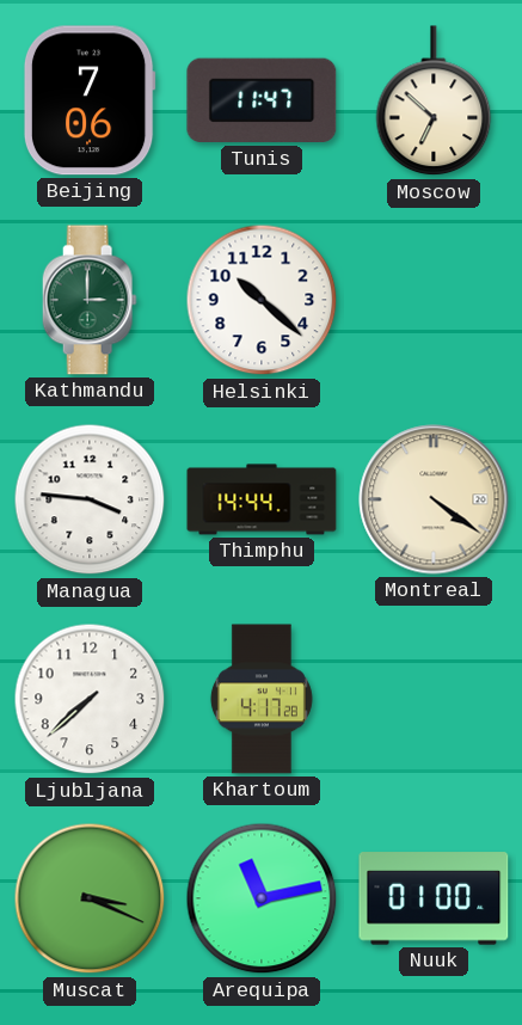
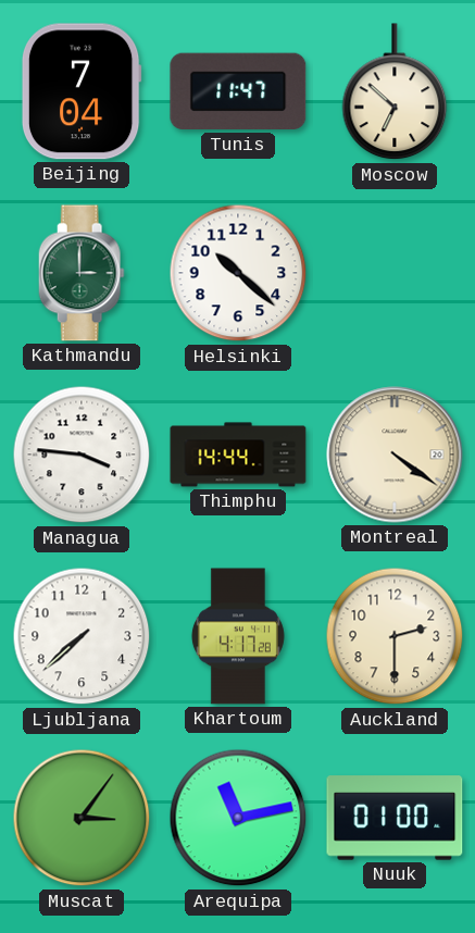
Beijing: 7:06 -> 7:04
Auckland: none -> 2:30
Muscat: 3:19 -> 3:06
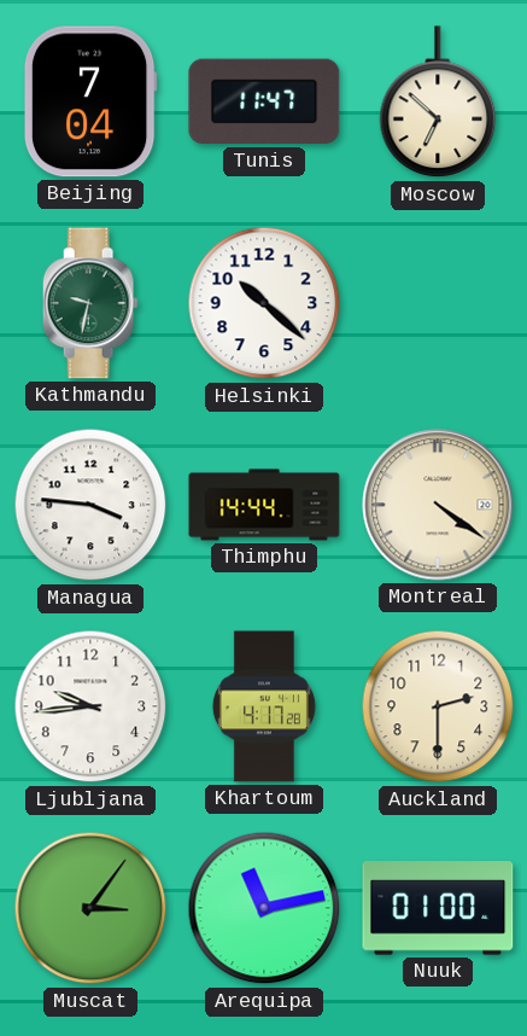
Kathmandu: 3:00 -> 9:32
Ljubljana: 7:38 -> 9:44
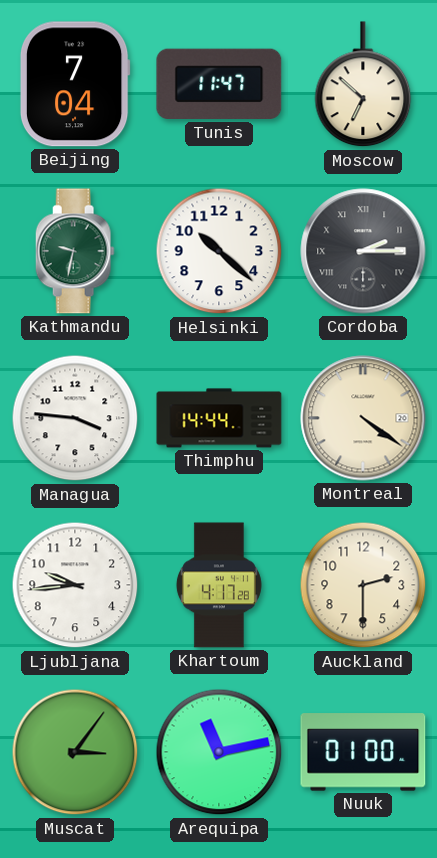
Cordoba: none -> 2:15
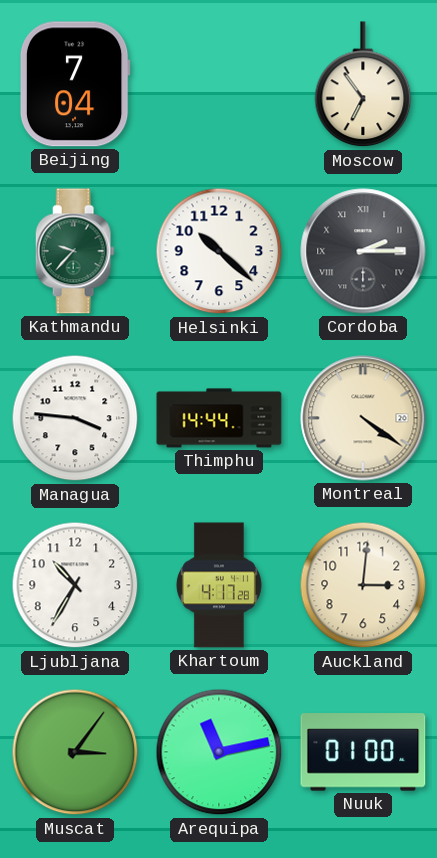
Tunis: 11:47 -> none
Moscow: 6:52 -> 6:54
Kathmandu: 9:32 -> 9:37
Ljubljana: 9:44 -> 10:35
Auckland: 2:30 -> 3:01
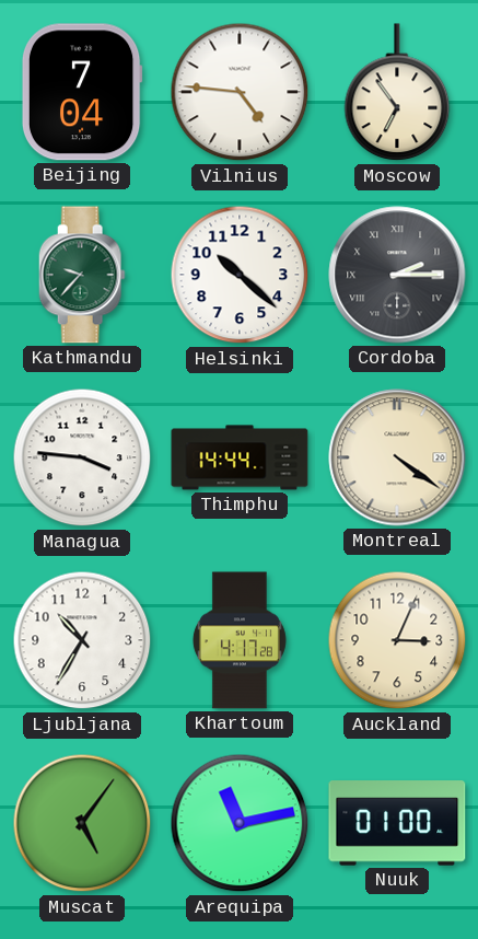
Vilnius: none -> 4:46
Auckland: 3:01 -> 3:04
Muscat: 3:06 -> 5:06
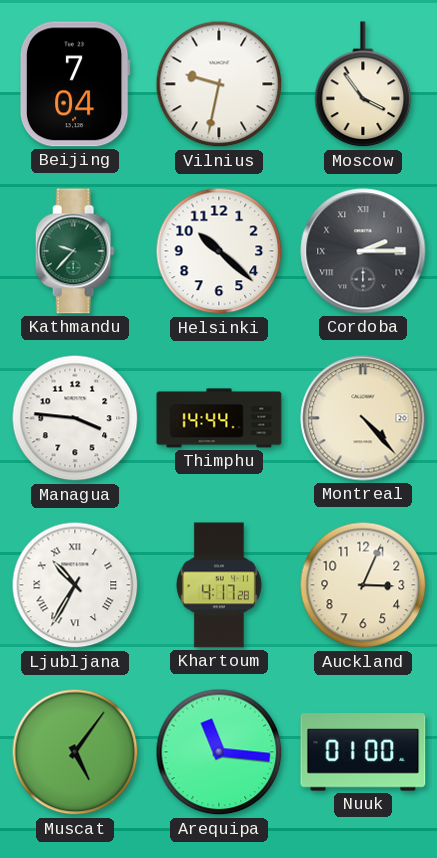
Vilnius: 4:46 -> 9:32
Moscow: 6:54 -> 3:54
Montreal: 4:21 -> 4:23
Ljubljana numerals: Arabic -> Roman
Arequipa: 11:13 -> 11:16
